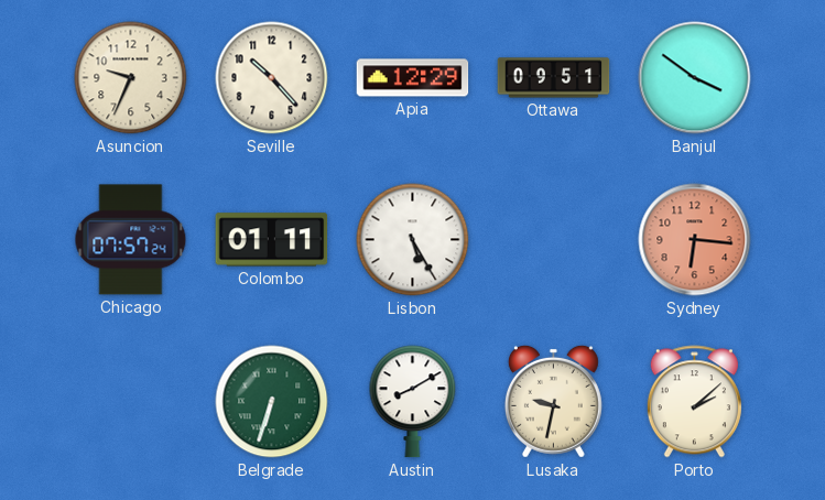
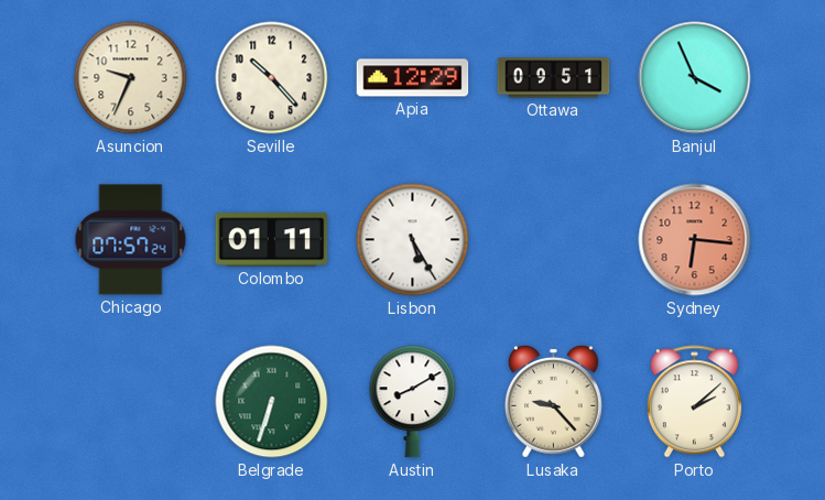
Banjul: 3:51 -> 3:56
Lusaka: 9:32 -> 9:23
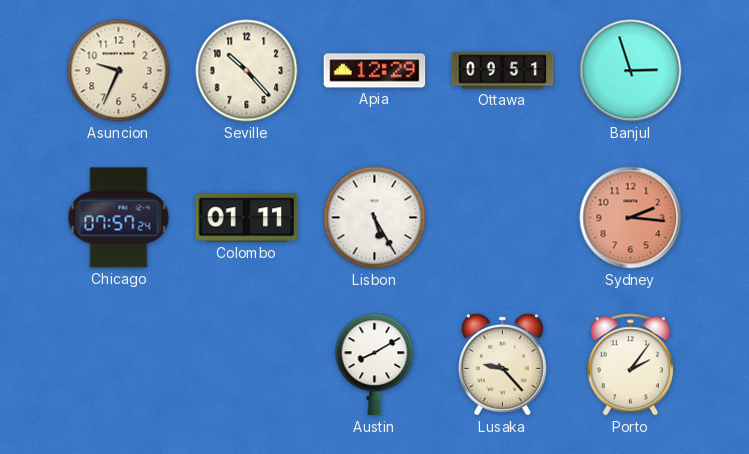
Banjul: 3:56 -> 2:57
Sydney: 6:16 -> 2:16
Belgrade: 6:33 -> none
Porto: 2:08 -> 2:06
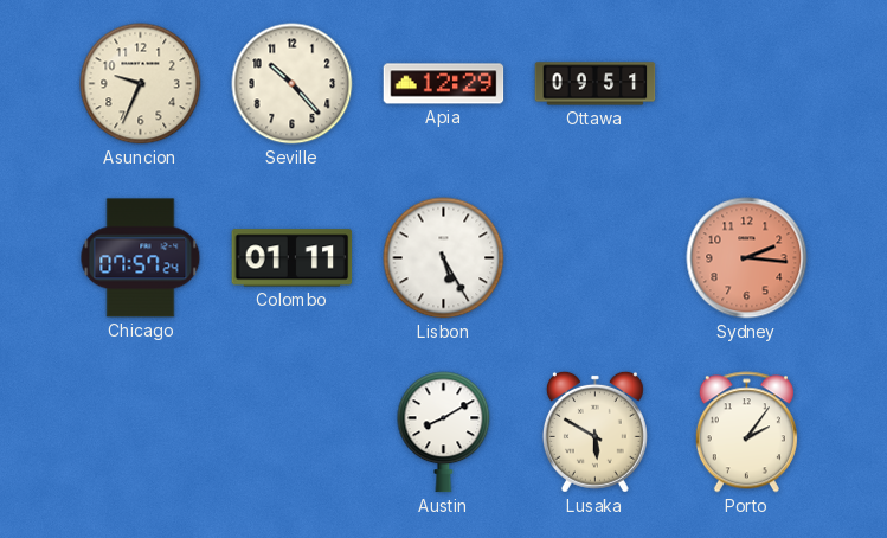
Banjul: 2:57 -> none
Lusaka: 9:23 -> 5:50
